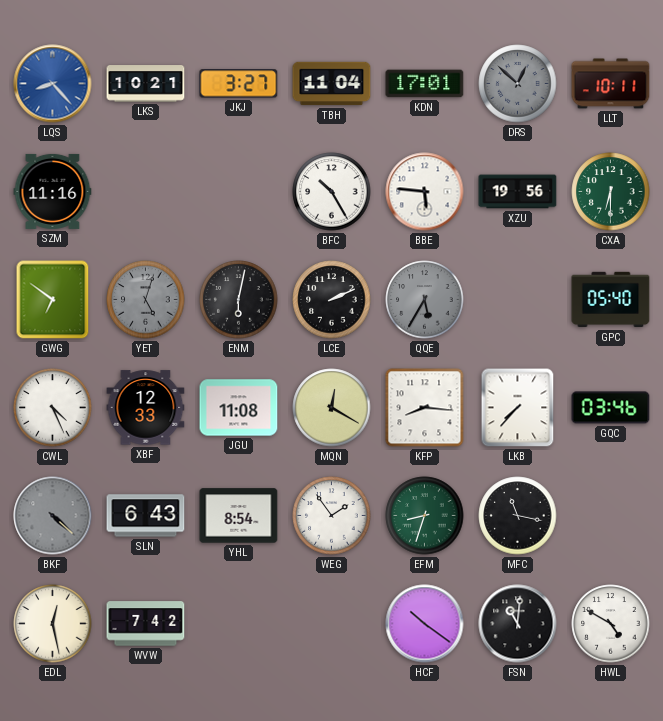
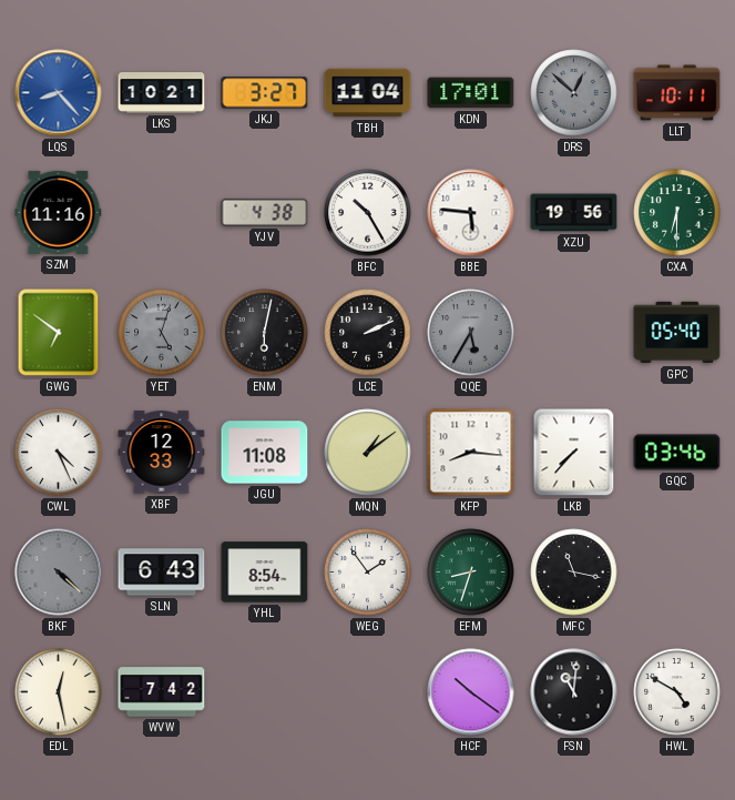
YJV: none -> 4:38
MQN: 12:20 -> 1:09
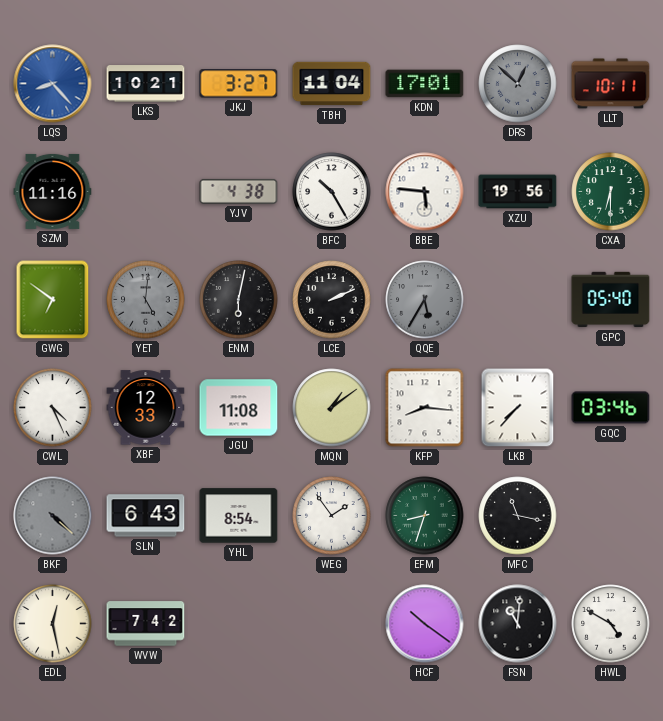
YET: 5:03 -> 5:01
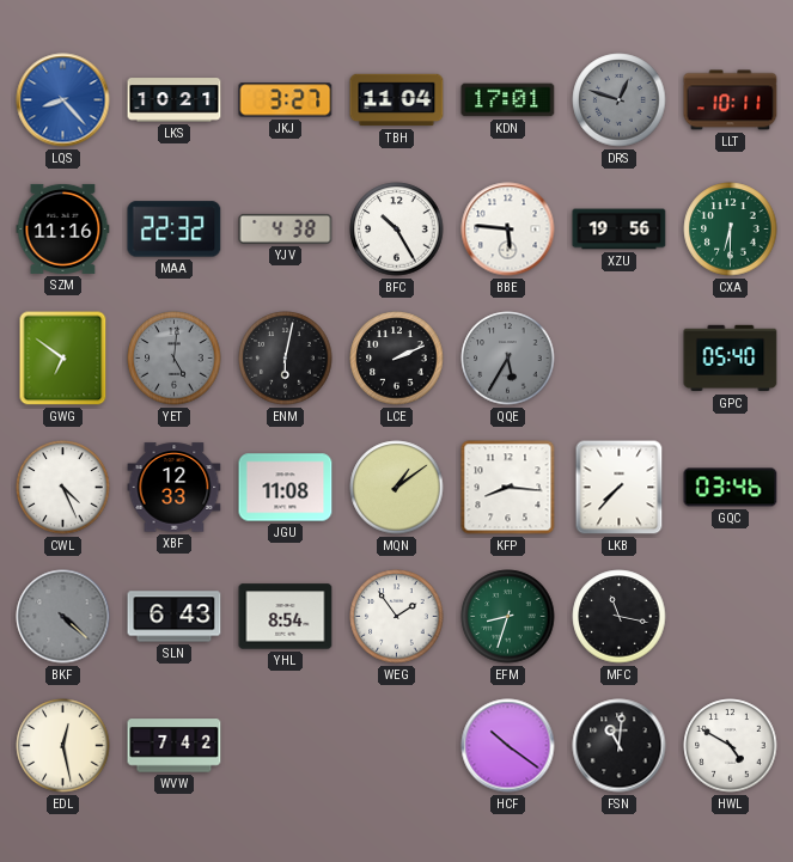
DRS: 12:52 -> 12:48
MAA: none -> 22:32
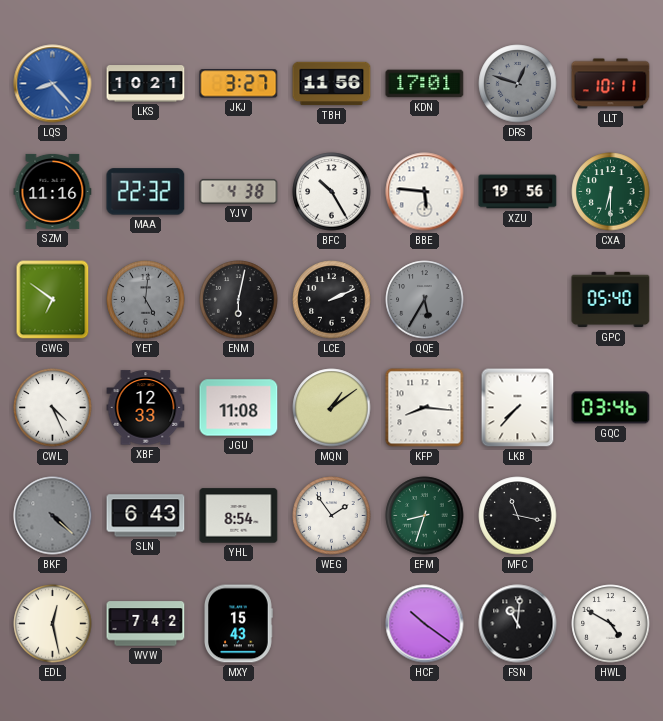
TBH: 11:04 -> 11:56
MXY: none -> 15:43
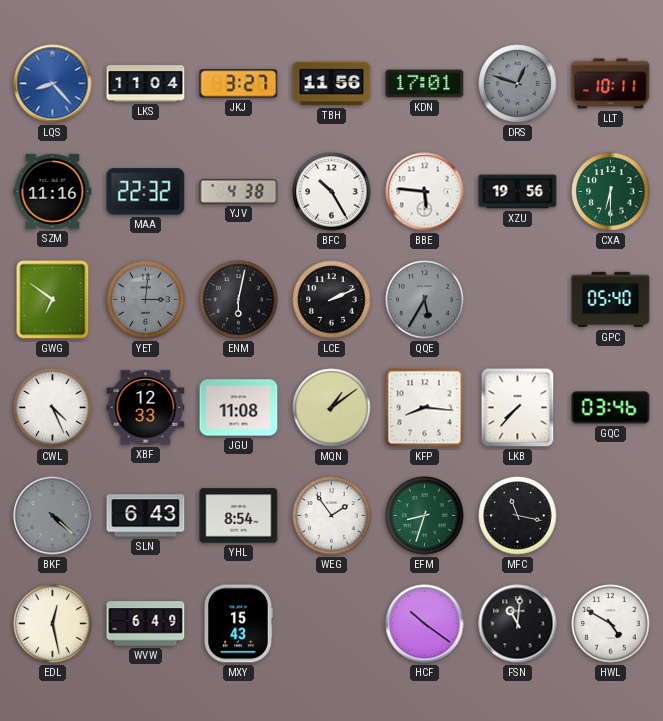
LKS: 10:21 -> 11:04
YET: 5:01 -> 3:01
WVW: 7:42 -> 6:49
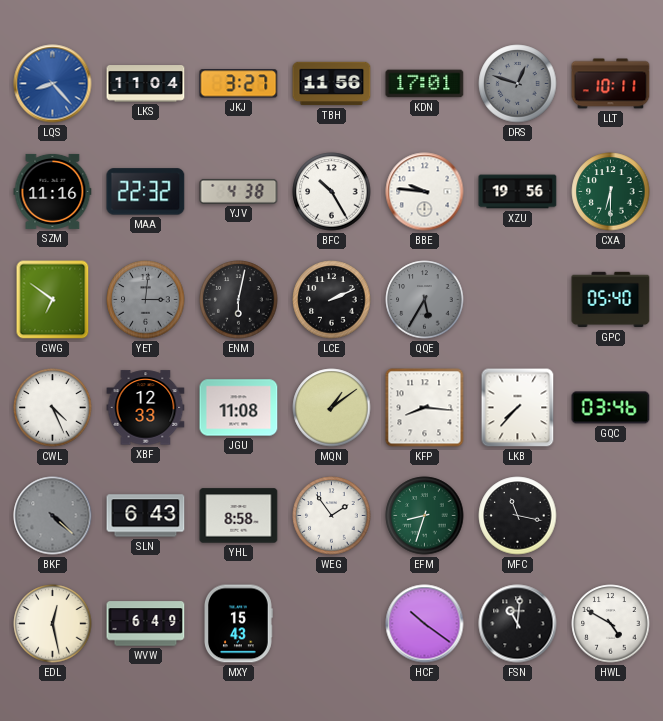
BBE: 5:46 -> 9:46
YHL: 8:54 -> 8:58
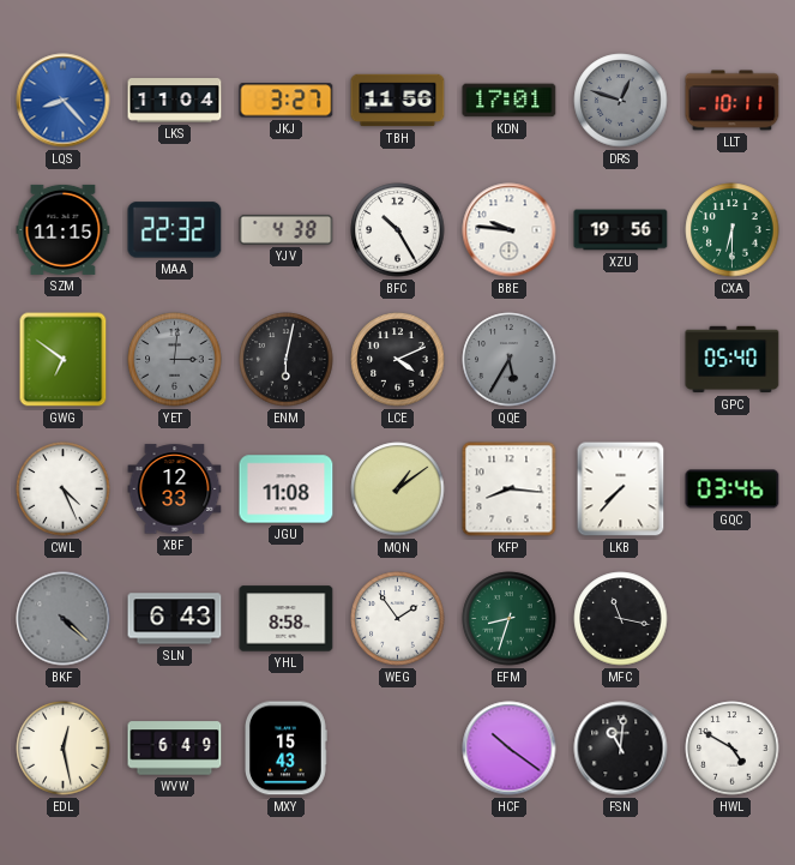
SZM: 11:16 -> 11:15
LCE: 2:11 -> 4:11
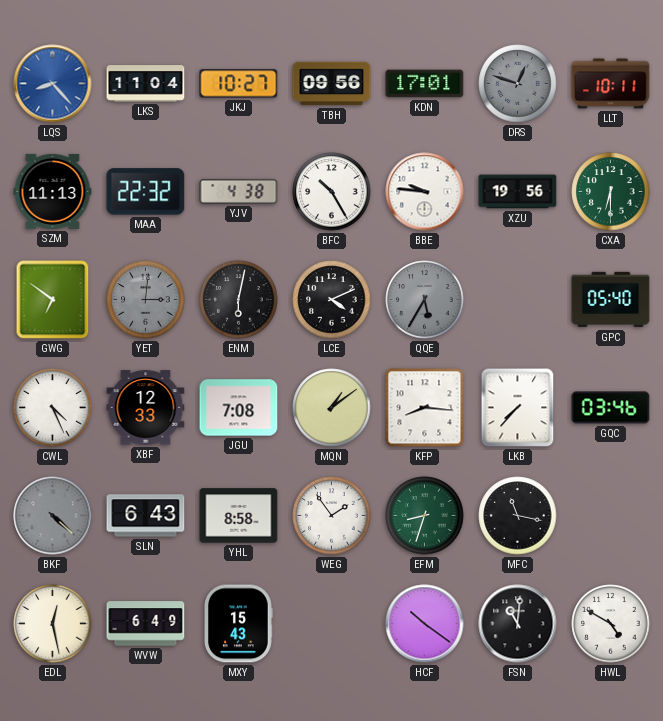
JKJ: 3:27 -> 10:27
TBH: 11:56 -> 09:56
SZM: 11:15 -> 11:13
JGU: 11:08 -> 7:08
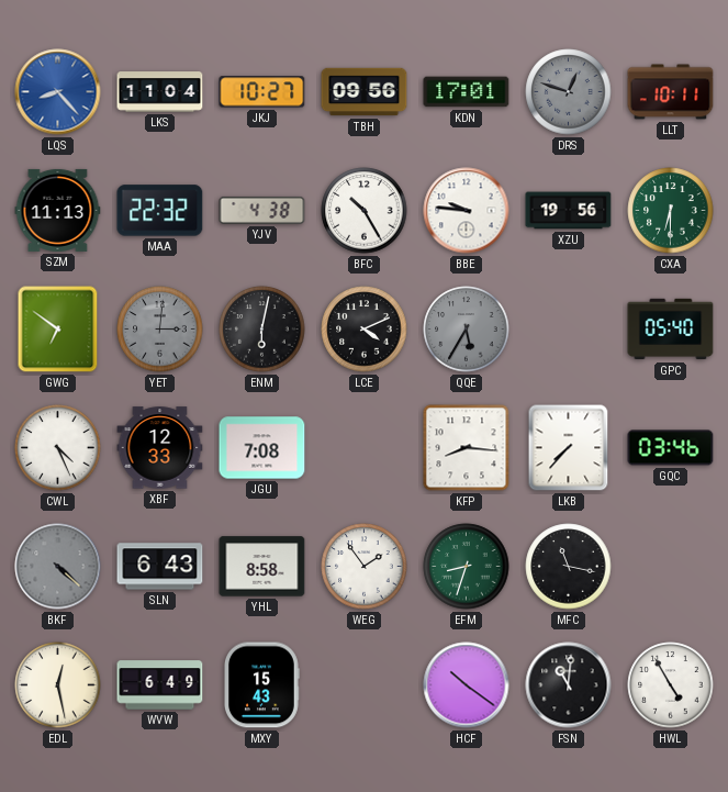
MQN: 1:09 -> none
HWL: 4:50 -> 4:55
